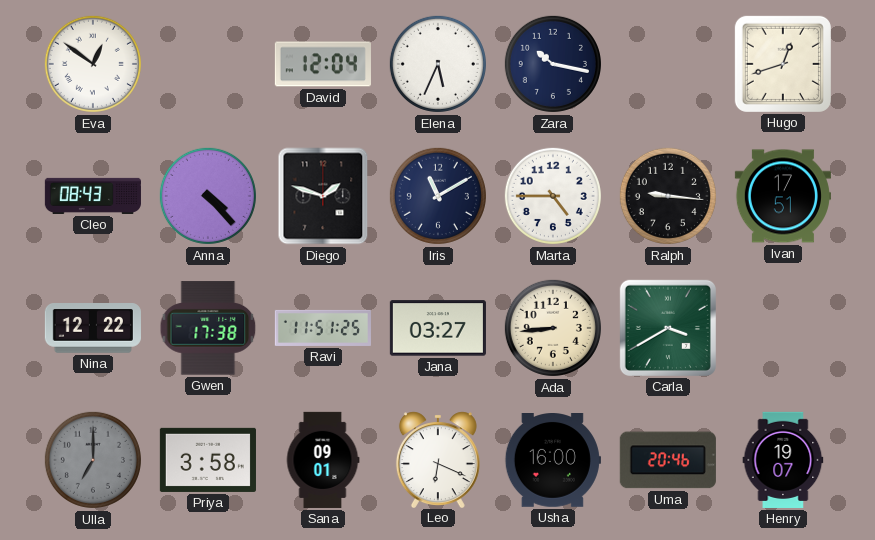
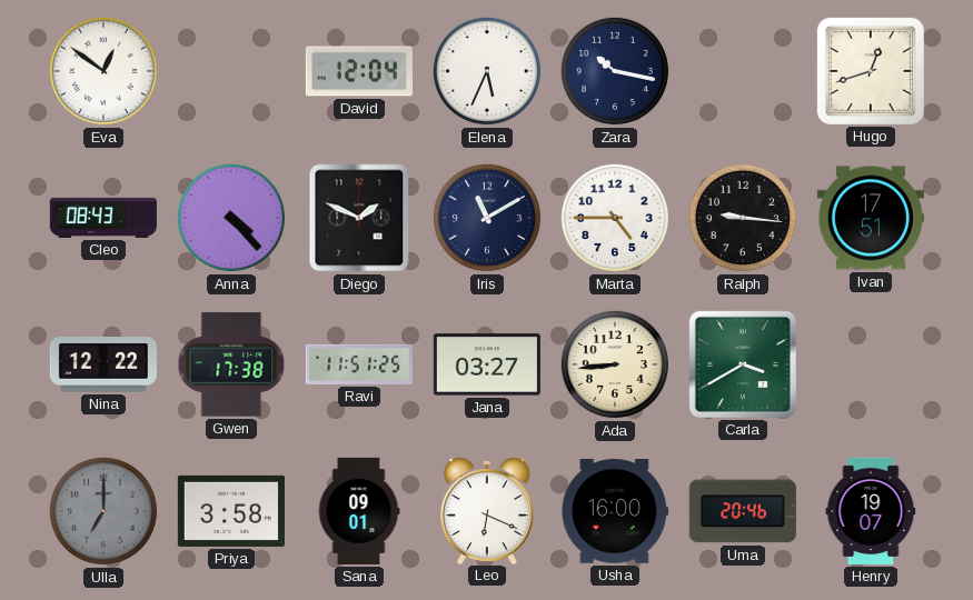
Diego: 1:48 -> 1:49
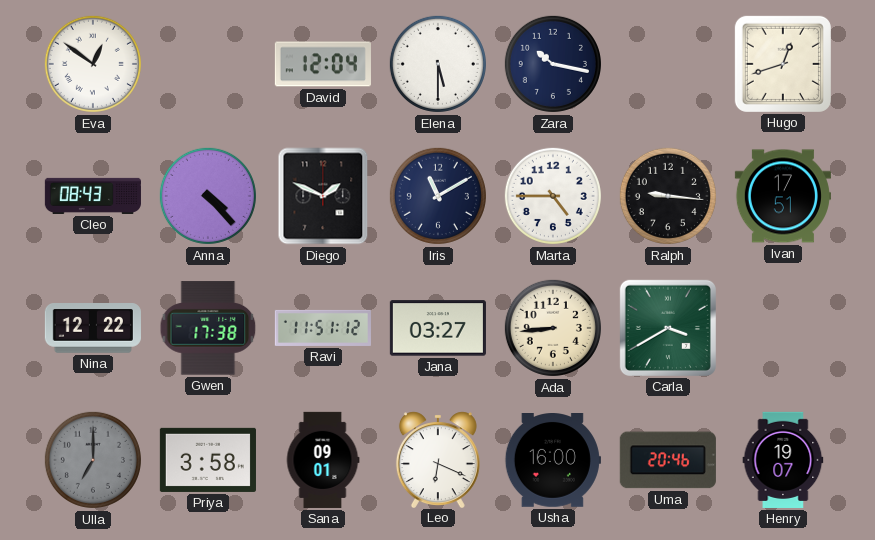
Elena: 5:34 -> 5:30
Ravi: 11:51:25 -> 11:51:12
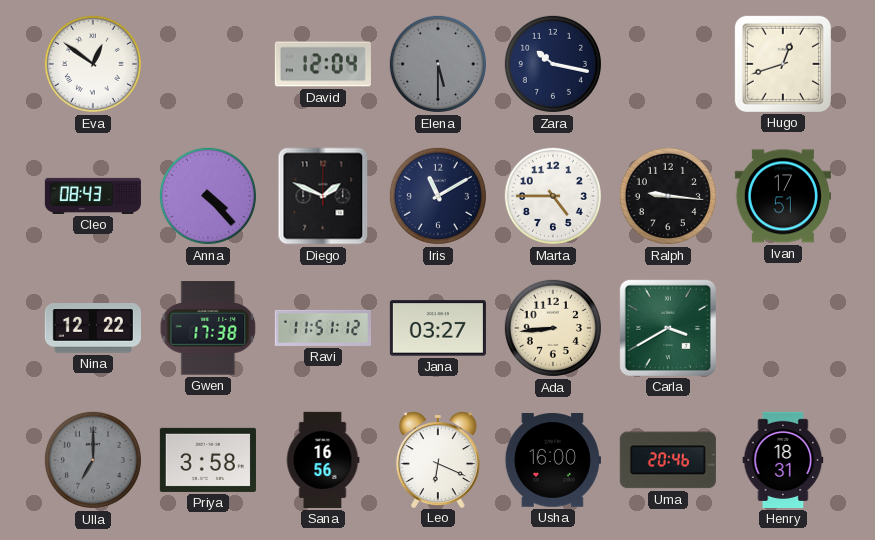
Elena dial: white -> grey
Sana: 09:01 -> 16:56
Henry: 19:07 -> 18:31
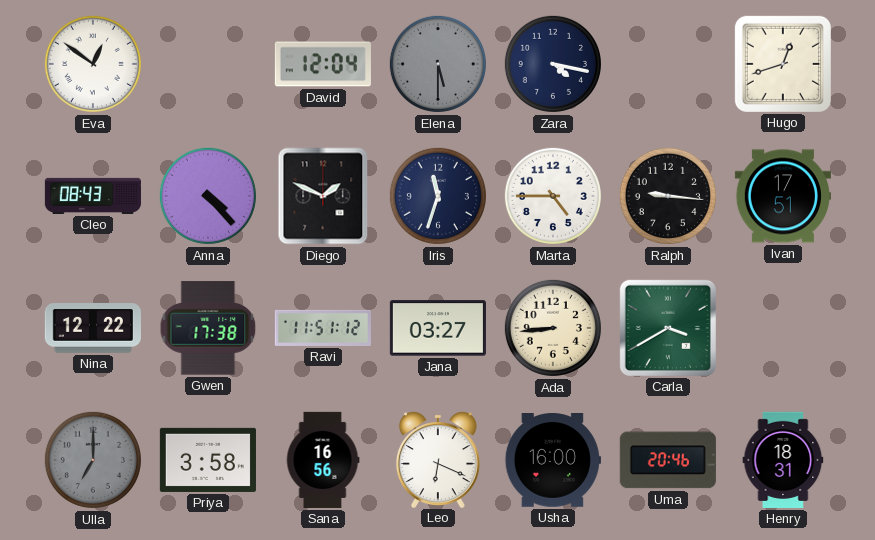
Zara: 10:17 -> 4:17
Iris: 11:10 -> 11:33
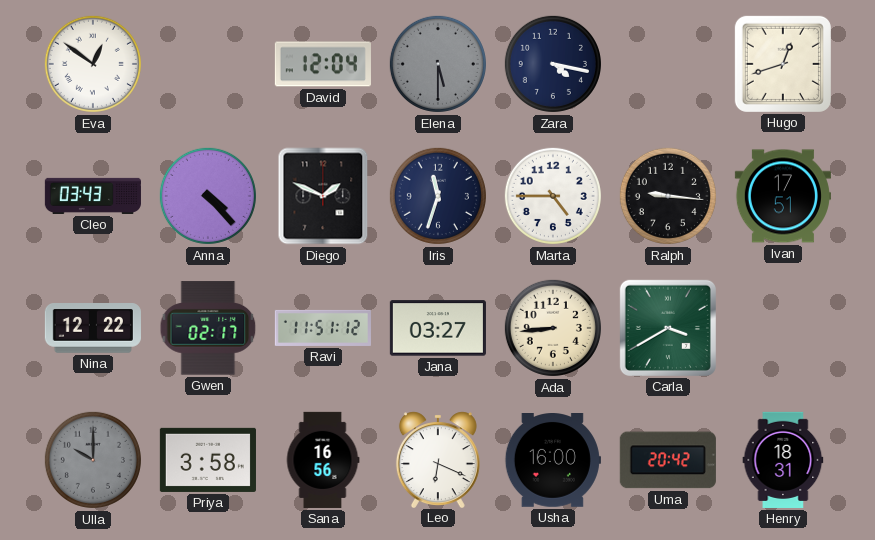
Cleo: 08:43 -> 03:43
Gwen: 17:38 -> 02:17
Ulla: 7:00 -> 10:00
Uma: 20:46 -> 20:42
